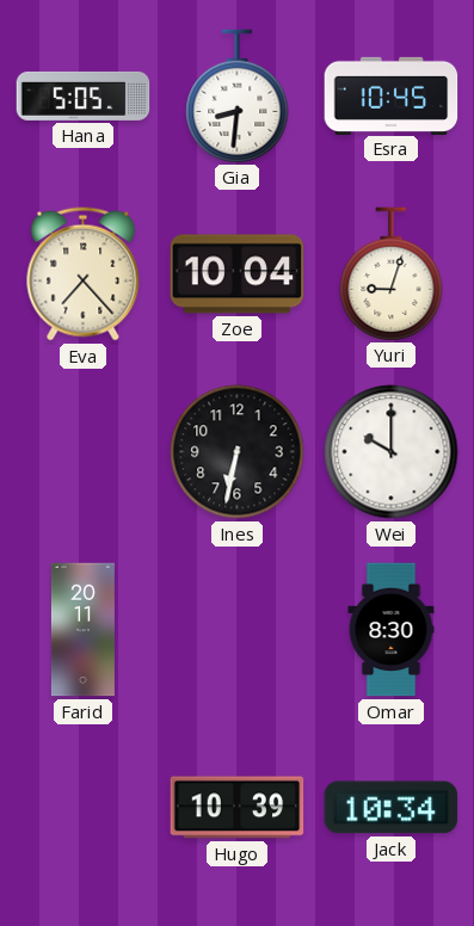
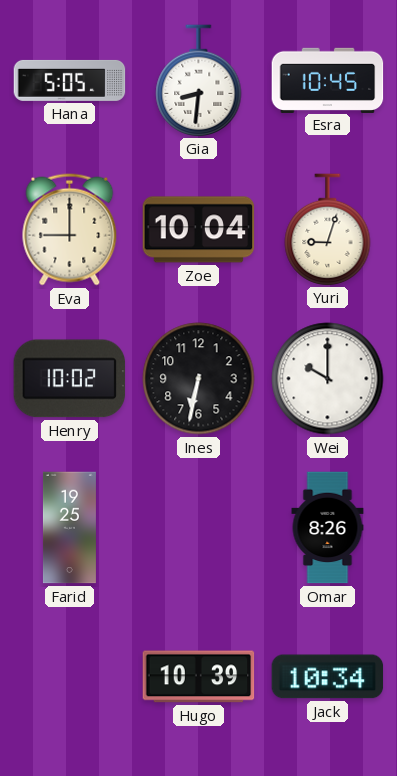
Eva: 7:23 -> 9:00
Henry: none -> 10:02
Farid: 20:11 -> 19:25
Omar: 8:30 -> 8:26
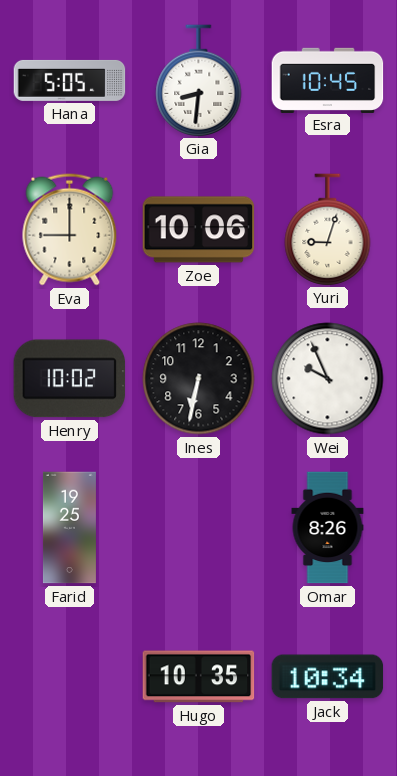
Zoe: 10:04 -> 10:06
Wei: 10:00 -> 9:56
Hugo: 10:39 -> 10:35
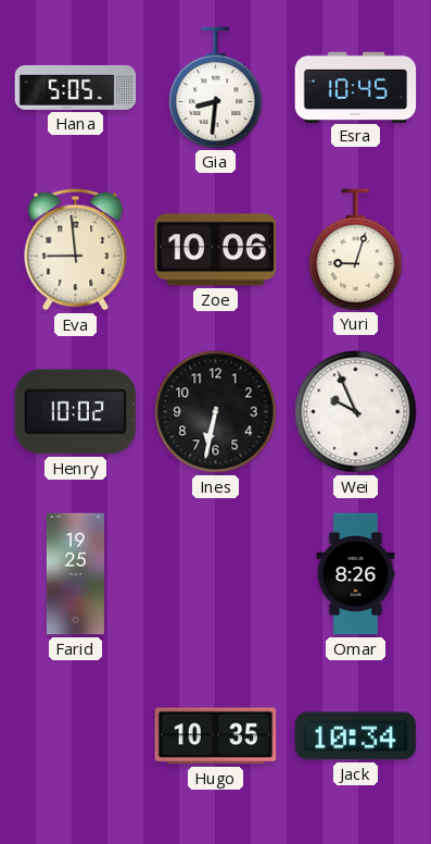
Eva: 9:00 -> 8:59
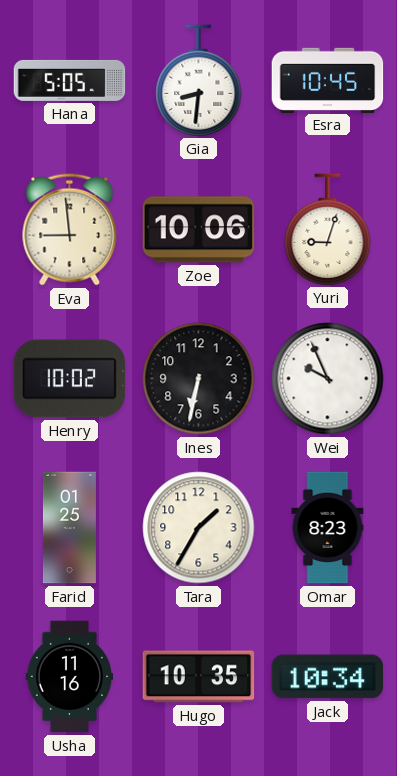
Farid: 19:25 -> 01:25
Tara: none -> 1:35
Omar: 8:26 -> 8:23
Usha: none -> 11:16
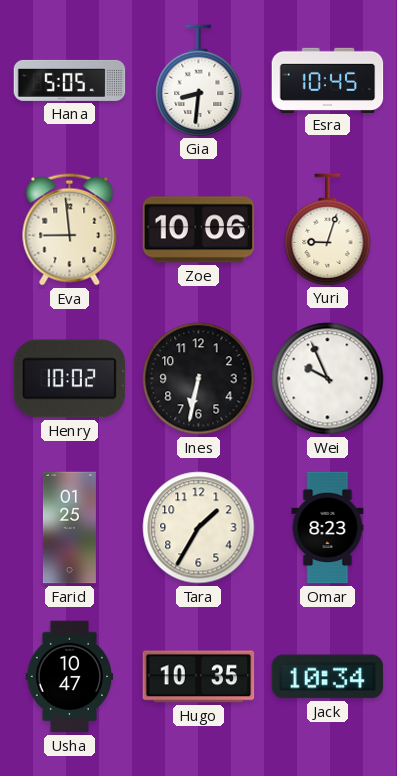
Usha: 11:16 -> 10:47
